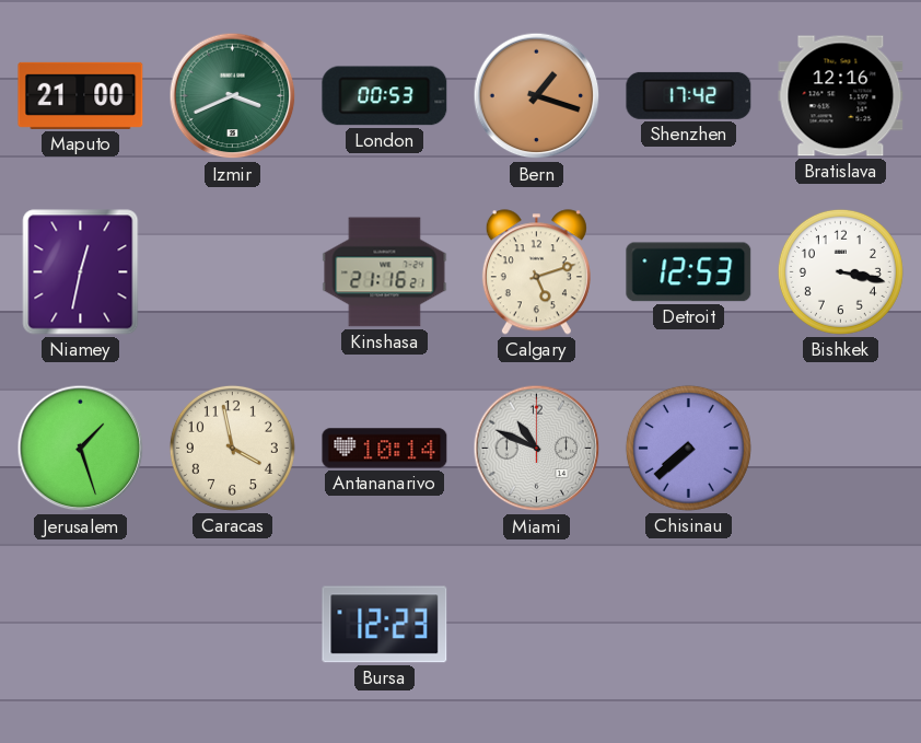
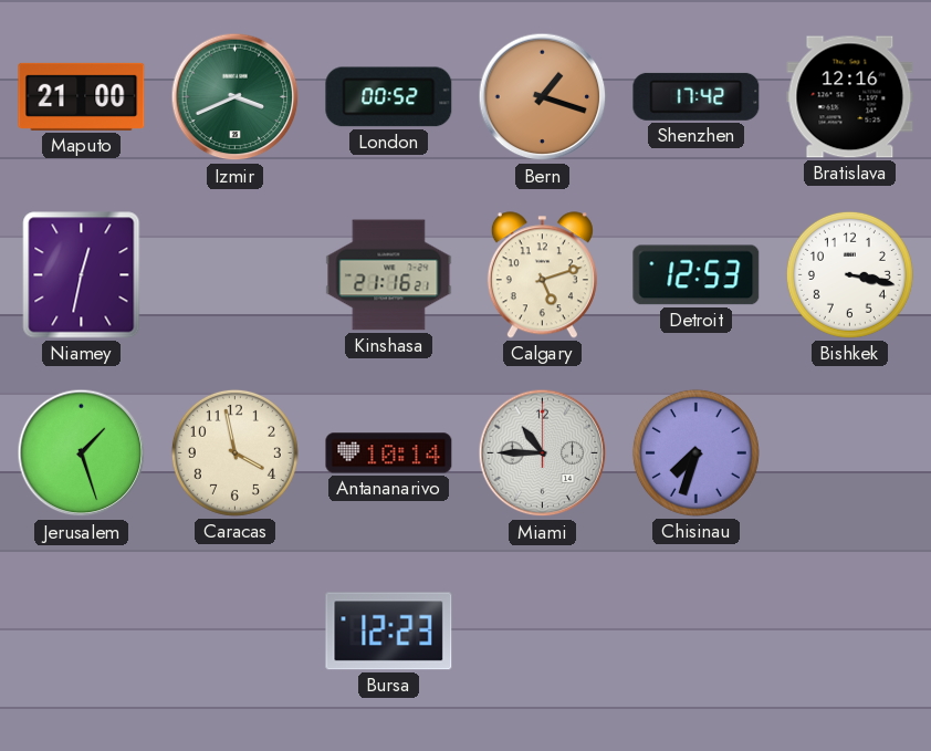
London: 00:53 -> 00:52
Miami: 10:49 -> 10:45
Chisinau: 7:38 -> 7:33
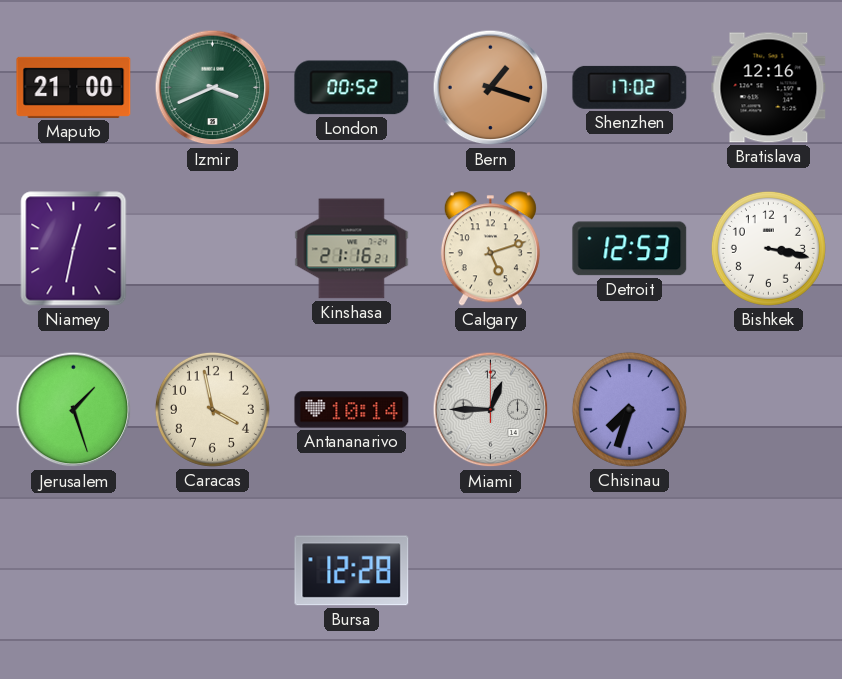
Shenzhen: 17:42 -> 17:02
Miami: 10:45 -> 12:45
Bursa: 12:23 -> 12:28
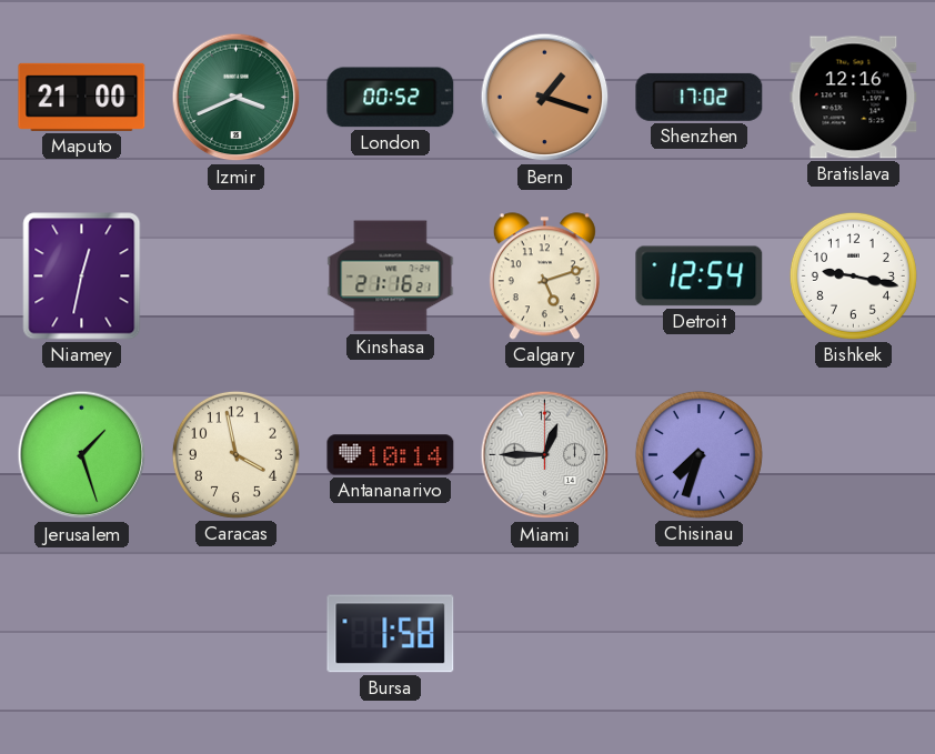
Detroit: 12:53 -> 12:54
Bishkek: 3:17 -> 9:17
Bursa: 12:28 -> 1:58
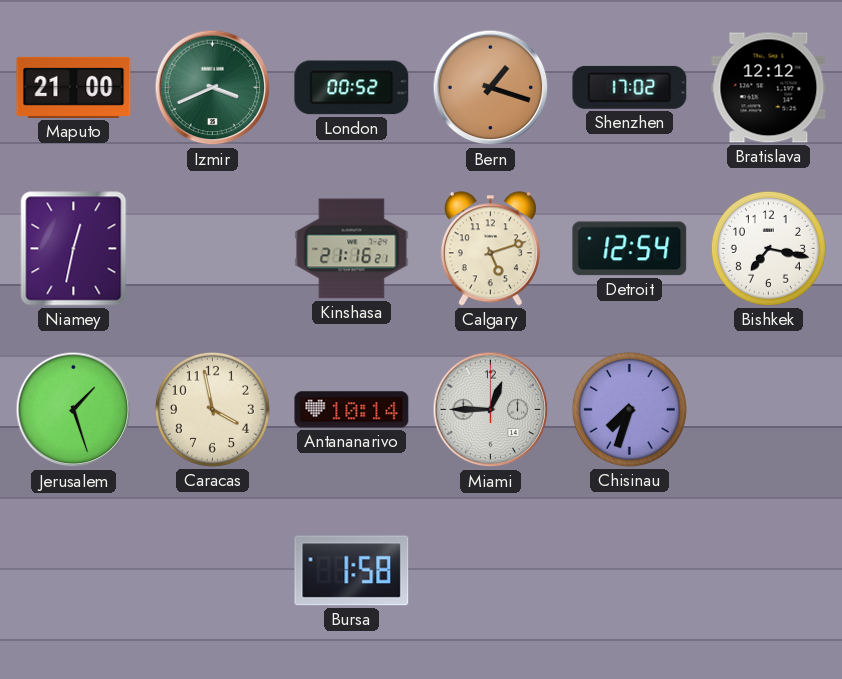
Bratislava: 12:16 -> 12:12
Bishkek: 9:17 -> 7:17
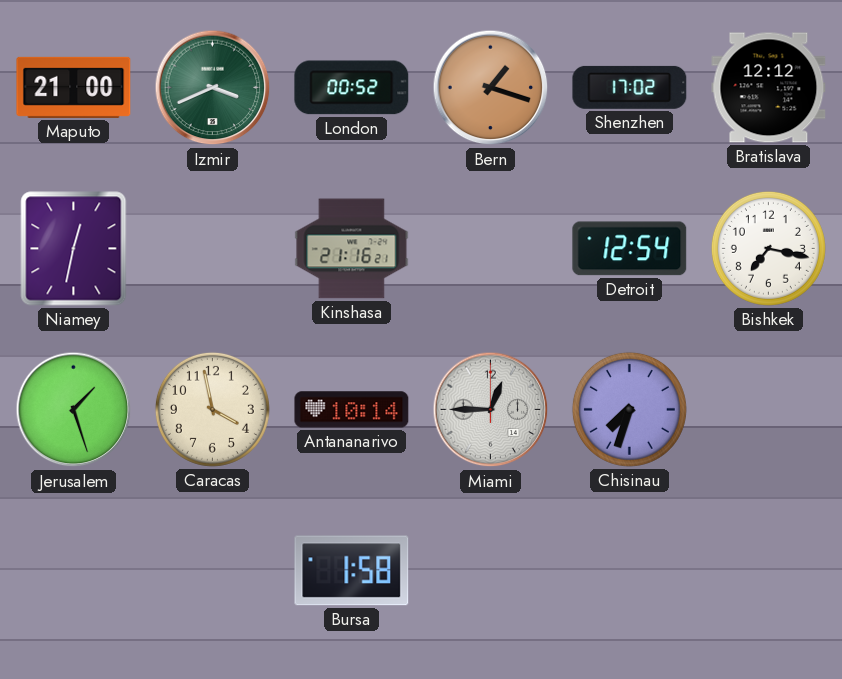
Calgary: 5:12 -> none
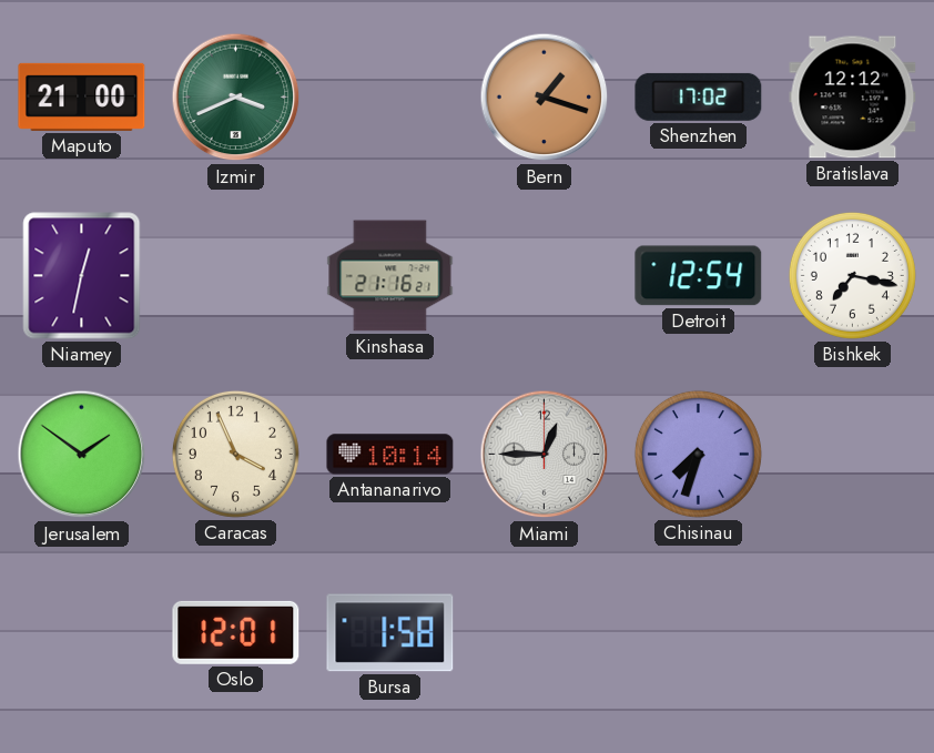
London: 00:52 -> none
Jerusalem: 1:27 -> 1:51
Caracas: 3:58 -> 3:56
Oslo: none -> 12:01
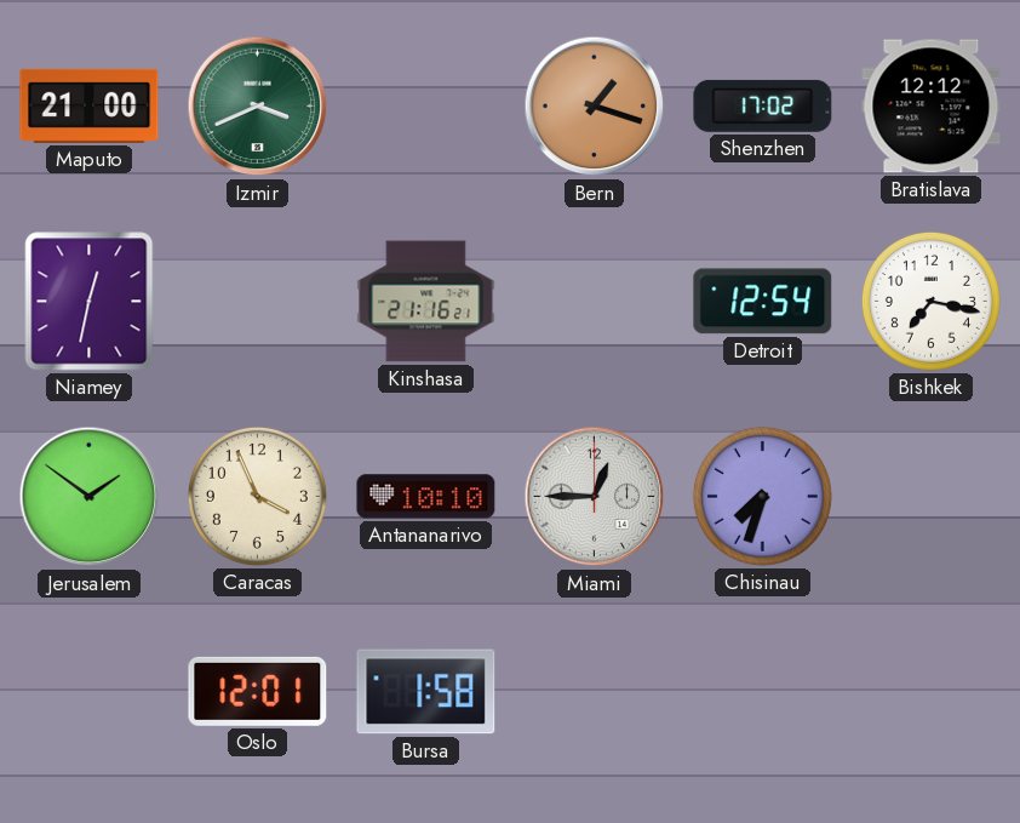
Antananarivo: 10:14 -> 10:10
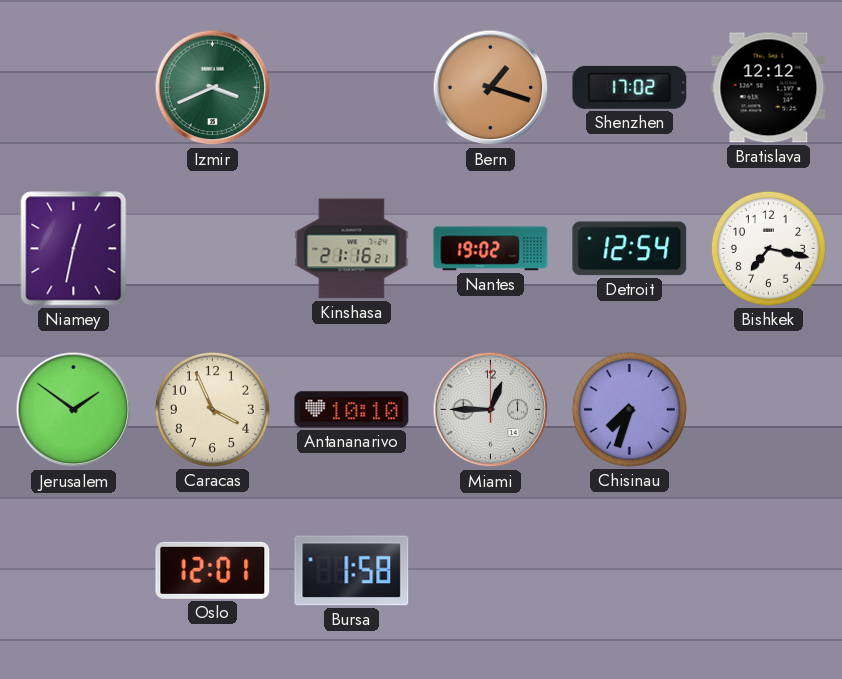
Maputo: 21:00 -> none
Nantes: none -> 19:02
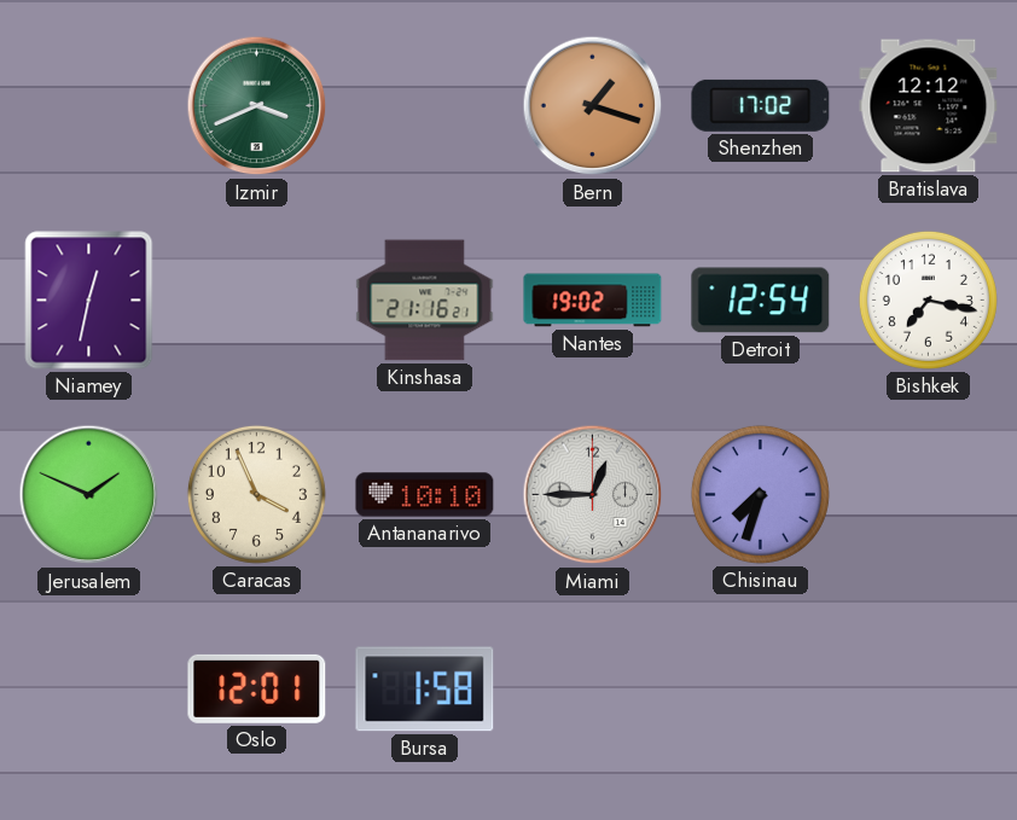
Jerusalem: 1:51 -> 1:49
